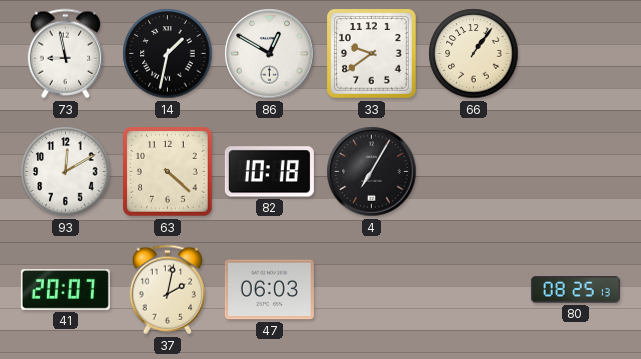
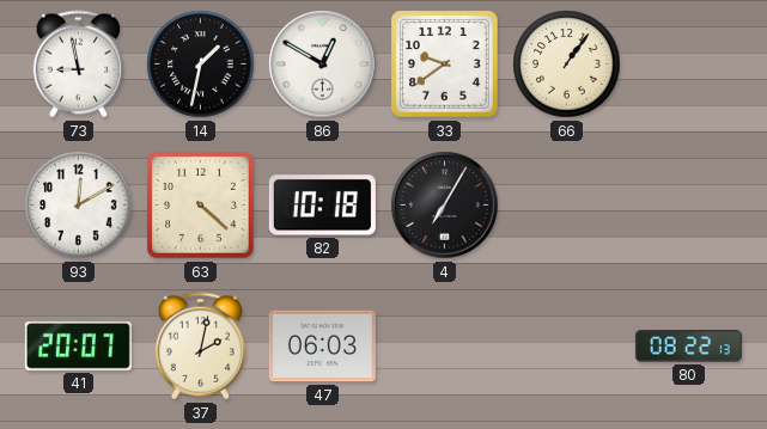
80: 08:25 -> 08:22
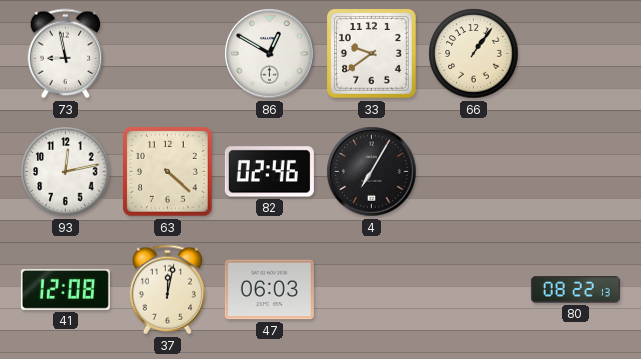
14: 1:32 -> none
93: 12:10 -> 12:13
82: 10:18 -> 02:46
41: 20:07 -> 12:08
37: 2:02 -> 12:02
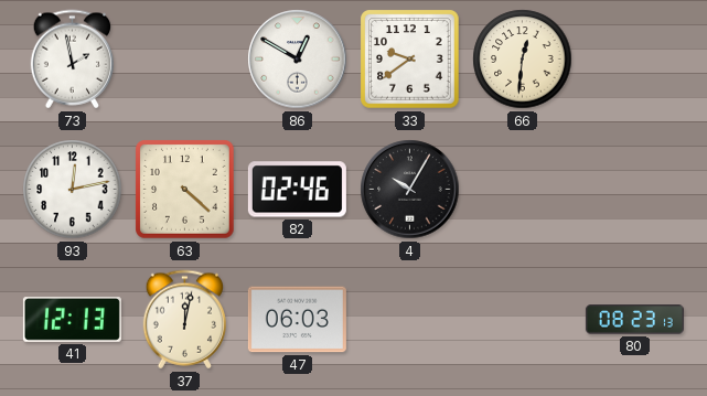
73: 8:58 -> 1:58
66: 1:06 -> 12:31
4: 7:05 -> 10:05
41: 12:08 -> 12:13
80: 08:22 -> 08:23
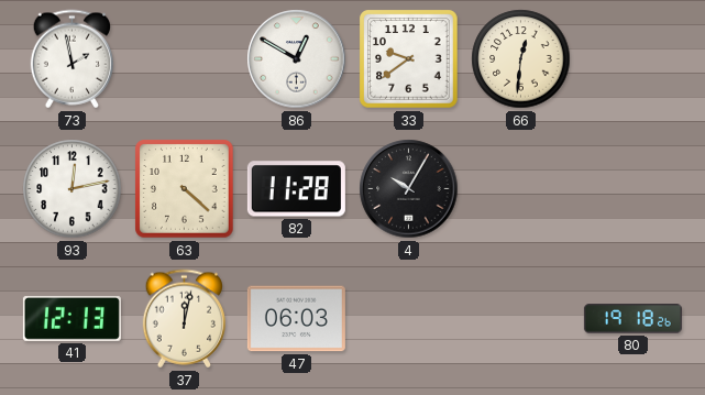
82: 02:46 -> 11:28
80: 08:23 -> 19:18
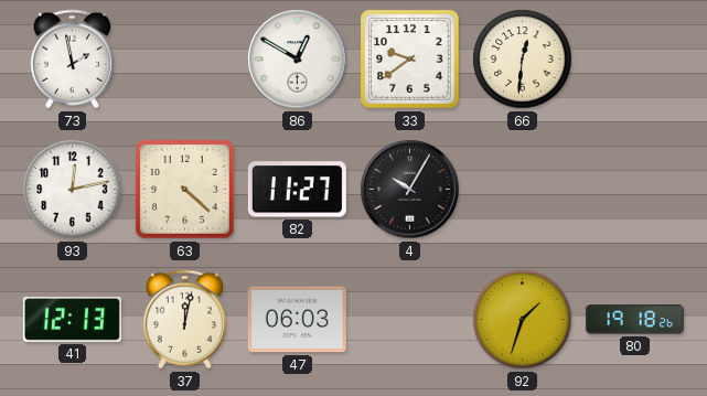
82: 11:28 -> 11:27
92: none -> 1:33
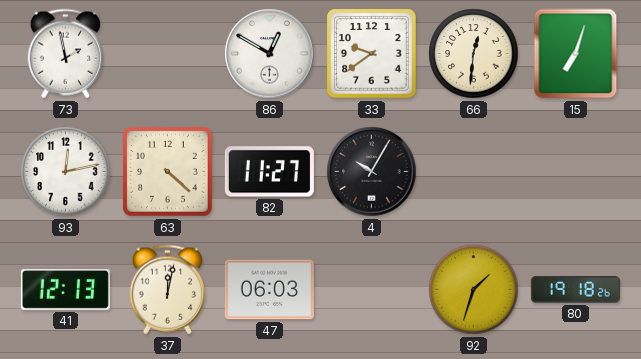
15: none -> 7:03
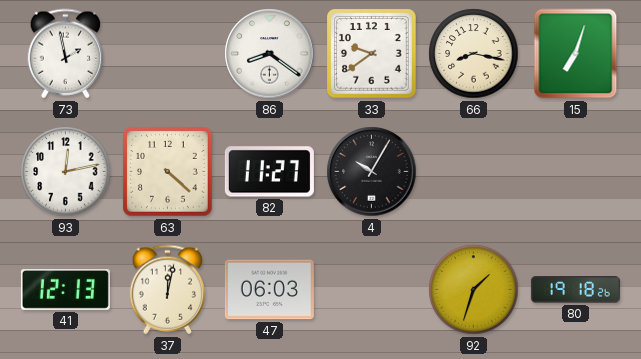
86: 12:50 -> 8:21
66: 12:31 -> 8:17
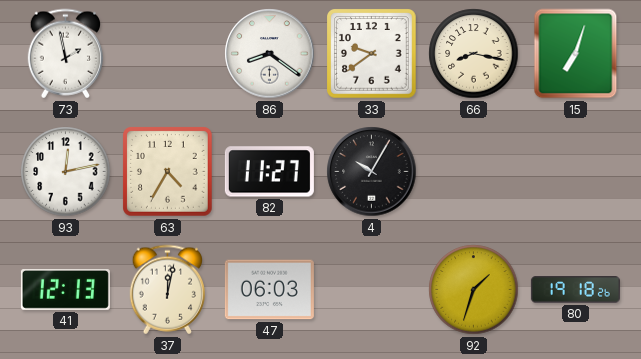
63: 4:22 -> 4:35
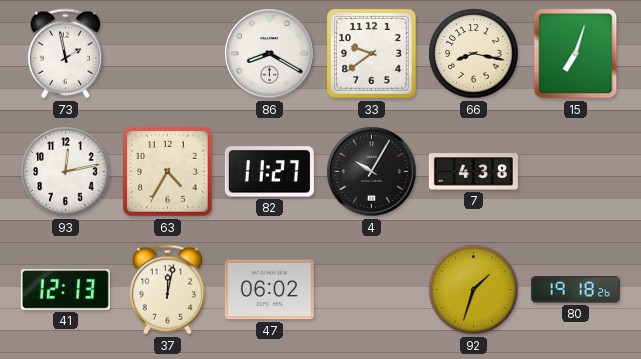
86: 8:21 -> 8:20
7: none -> 4:38
47: 06:03 -> 06:02
